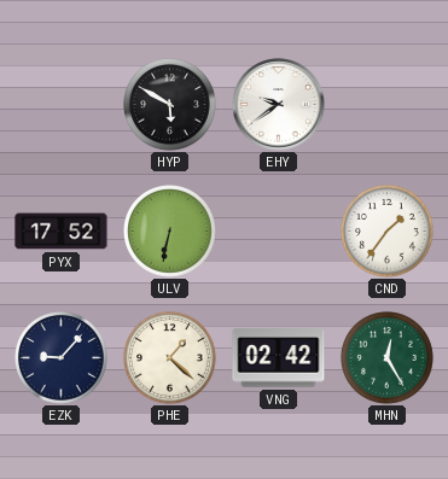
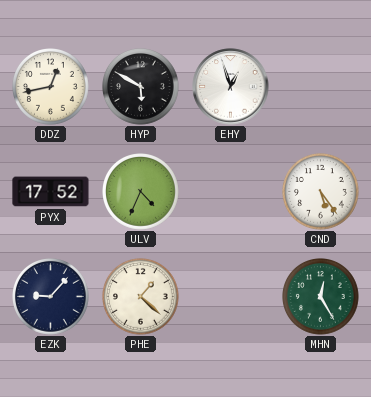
DDZ: none -> 12:43
EHY: 9:39 -> 12:57
ULV: 6:32 -> 4:34
CND: 1:36 -> 5:24
VNG: 02:42 -> none
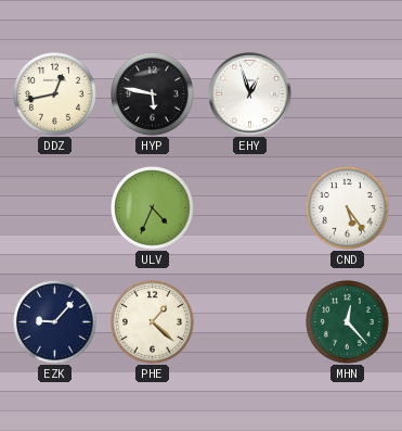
HYP: 5:50 -> 5:47
PYX: 17:52 -> none
MHN: 12:25 -> 12:23
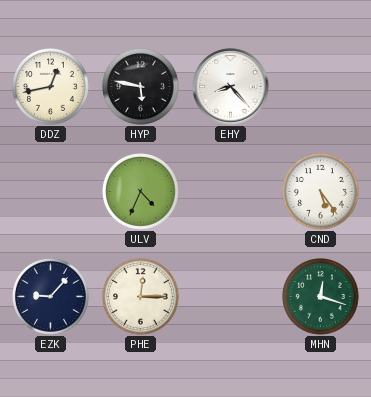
EHY: 12:57 -> 8:23
PHE: 1:22 -> 12:15
MHN: 12:23 -> 12:18
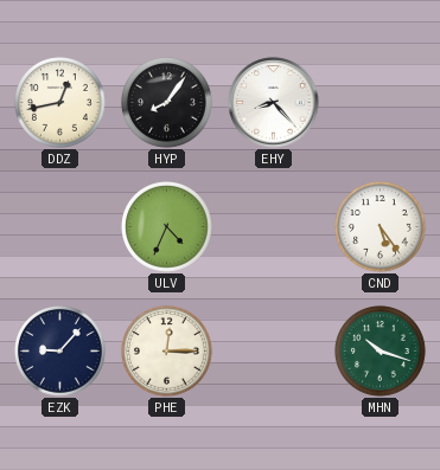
HYP: 5:47 -> 8:06
MHN: 12:18 -> 10:18
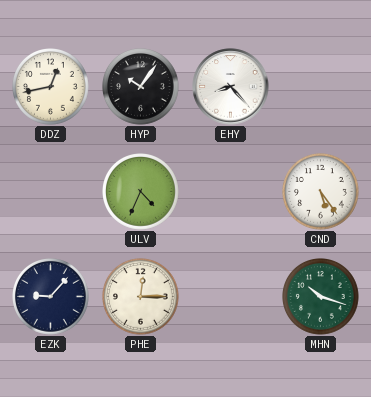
HYP: 8:06 -> 10:06
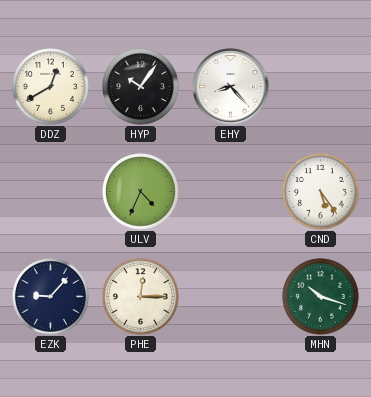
DDZ: 12:43 -> 12:40
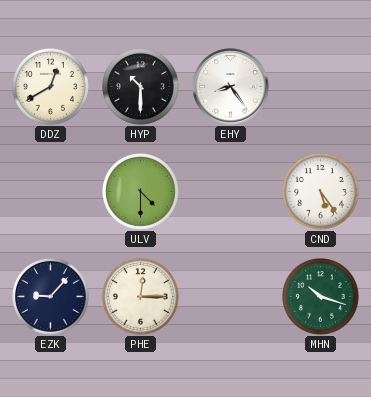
HYP: 10:06 -> 10:30
EHY: 8:23 -> 8:24
ULV: 4:34 -> 4:30
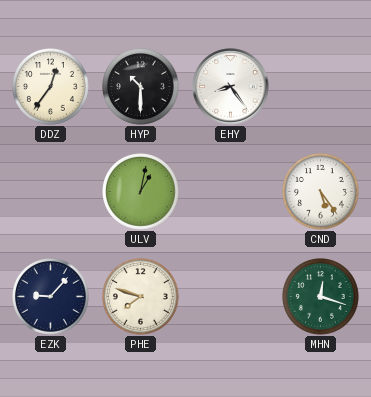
DDZ: 12:40 -> 12:36
ULV: 4:30 -> 1:02
PHE: 12:15 -> 7:48
MHN: 10:18 -> 12:18
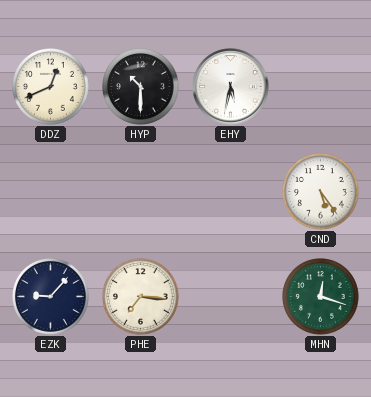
DDZ: 12:36 -> 12:41
EHY: 8:24 -> 5:32
ULV: 1:02 -> none
PHE: 7:48 -> 7:16
